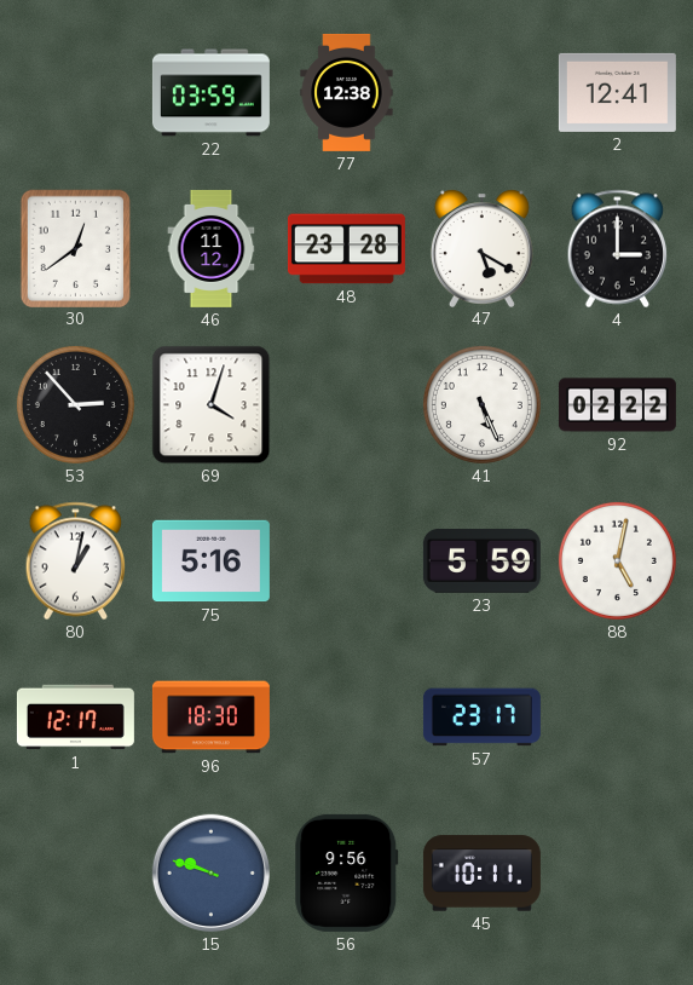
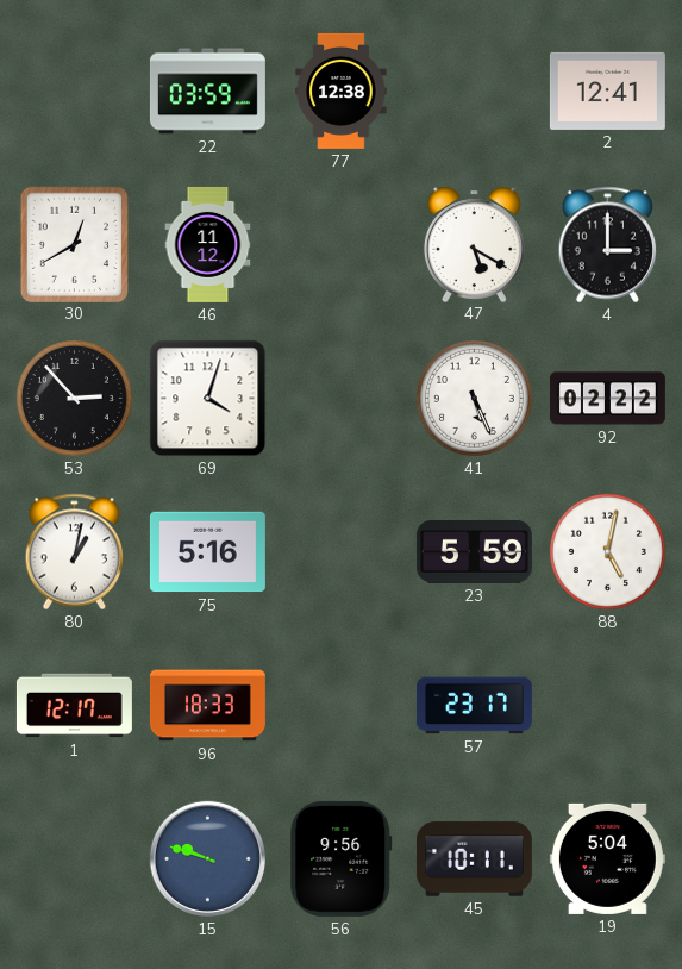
30: 12:39 -> 12:40
48: 23:28 -> none
96: 18:30 -> 18:33
19: none -> 5:04
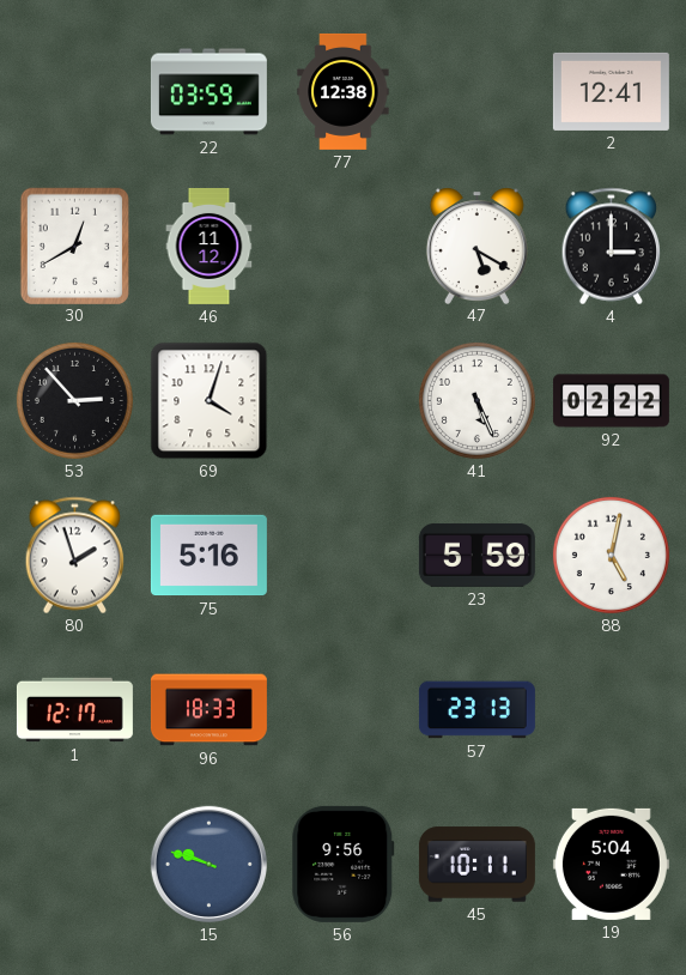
80: 1:02 -> 1:57
57: 23:17 -> 23:13
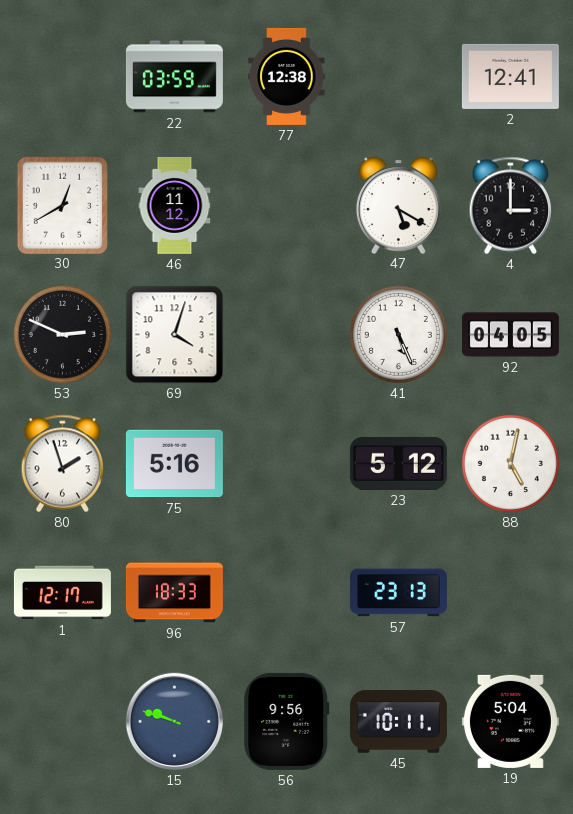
53: 2:53 -> 2:49
92: 02:22 -> 04:05
23: 5:59 -> 5:12
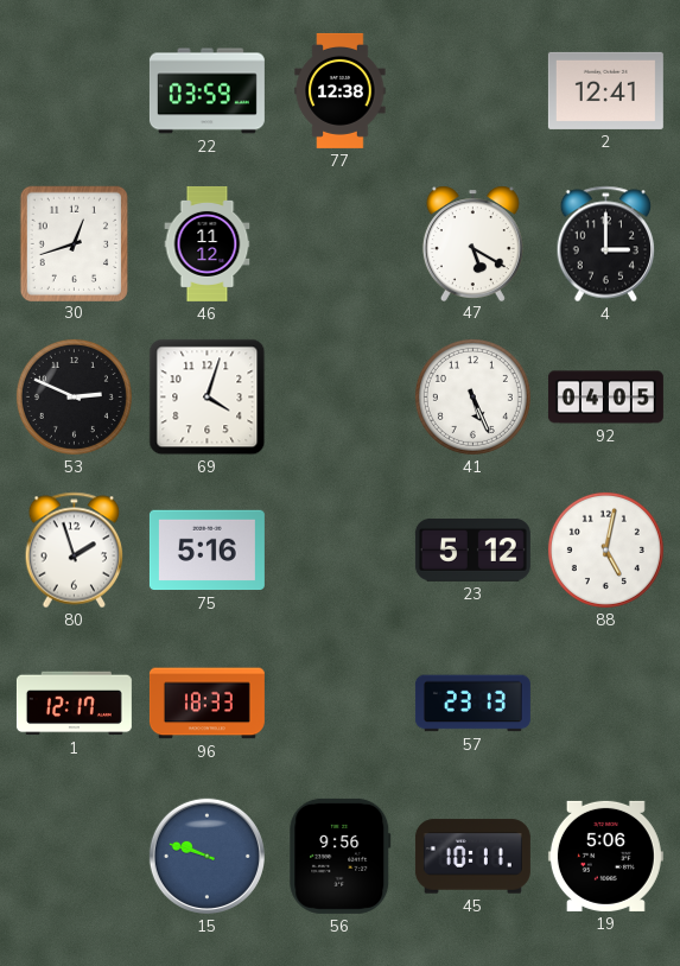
30: 12:40 -> 12:42
19: 5:04 -> 5:06
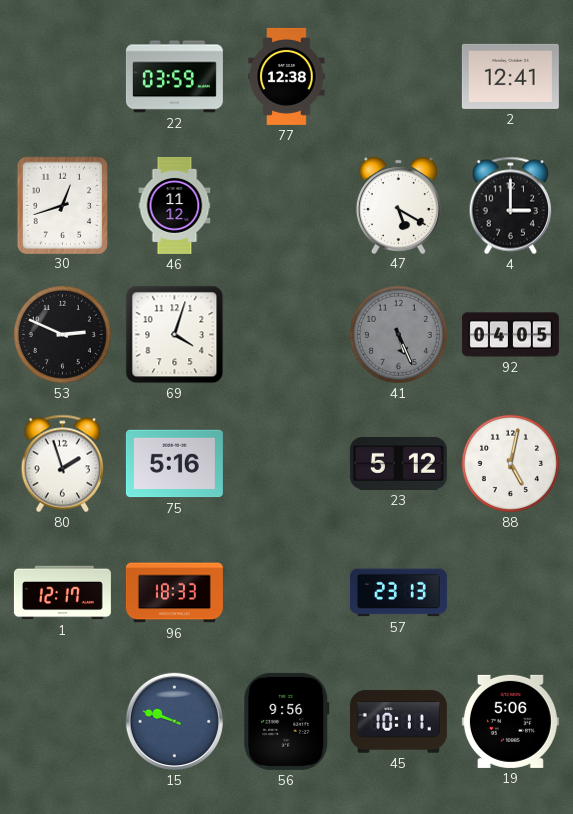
41 dial: white -> grey
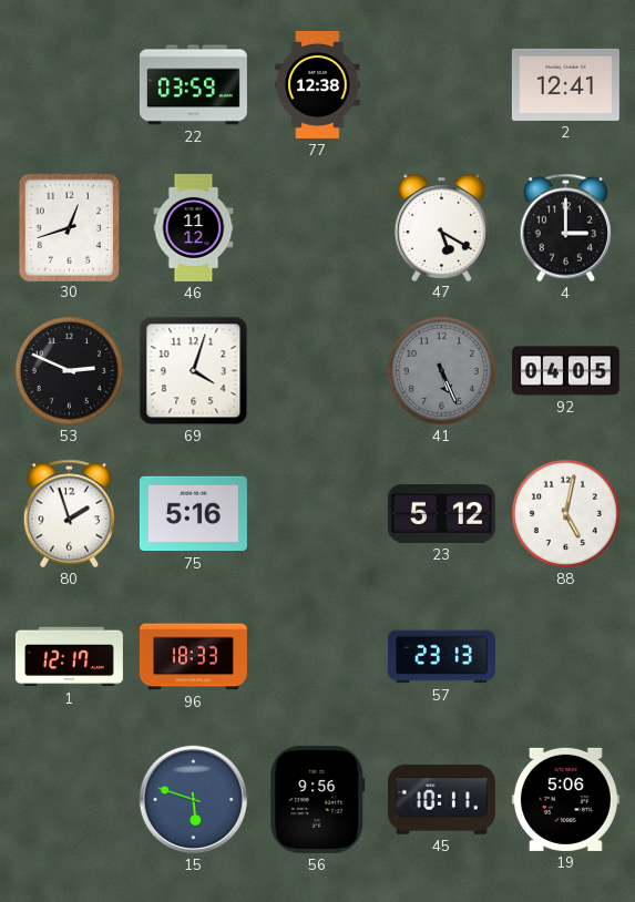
15: 9:48 -> 5:48
